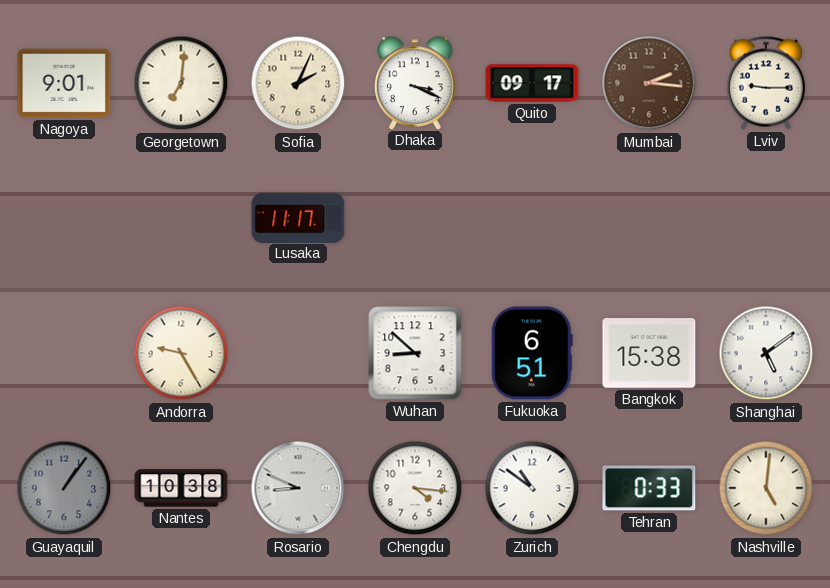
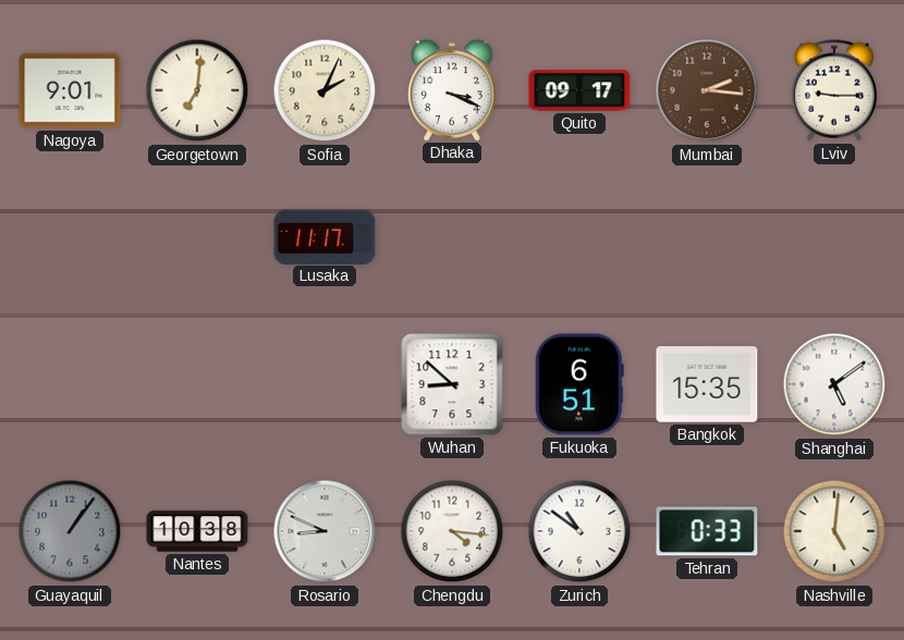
Andorra: 9:25 -> none
Bangkok: 15:38 -> 15:35
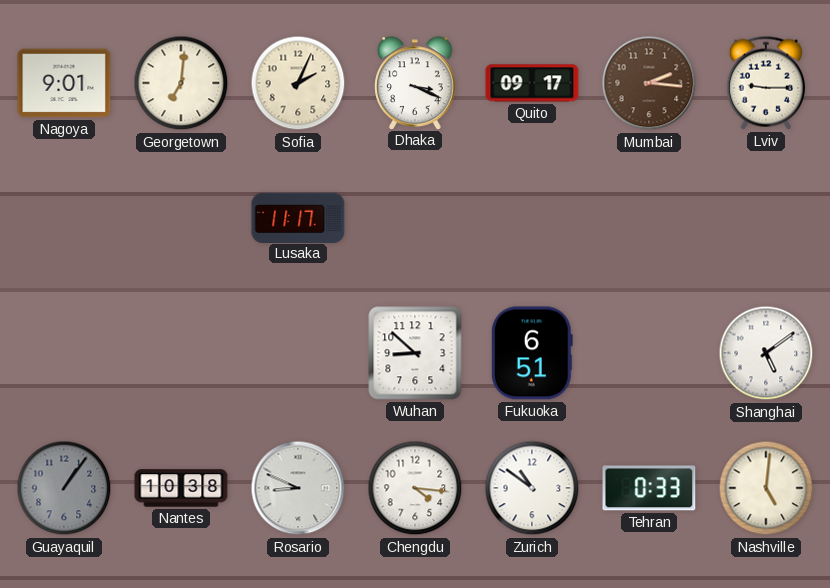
Bangkok: 15:35 -> none
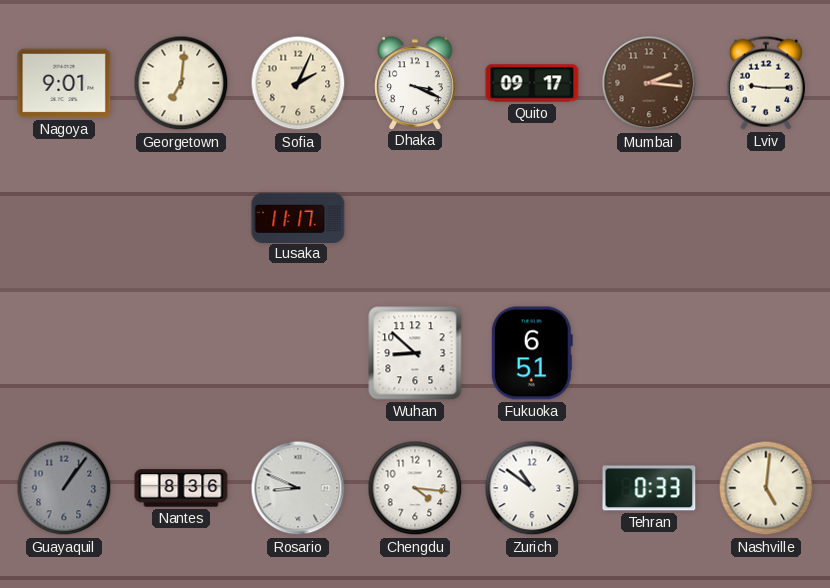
Shanghai: 5:09 -> none
Nantes: 10:38 -> 8:36
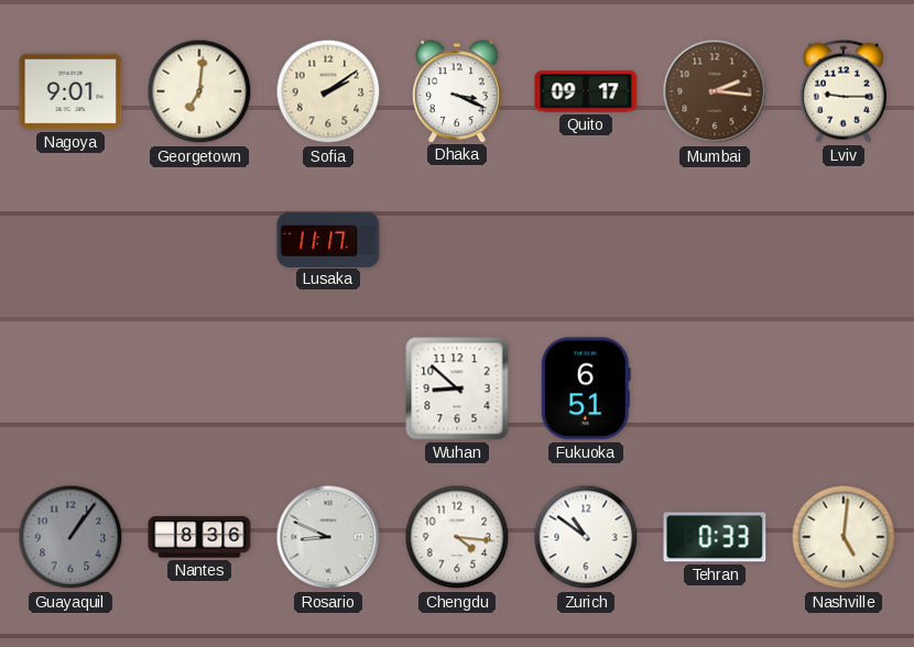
Sofia: 2:04 -> 2:09
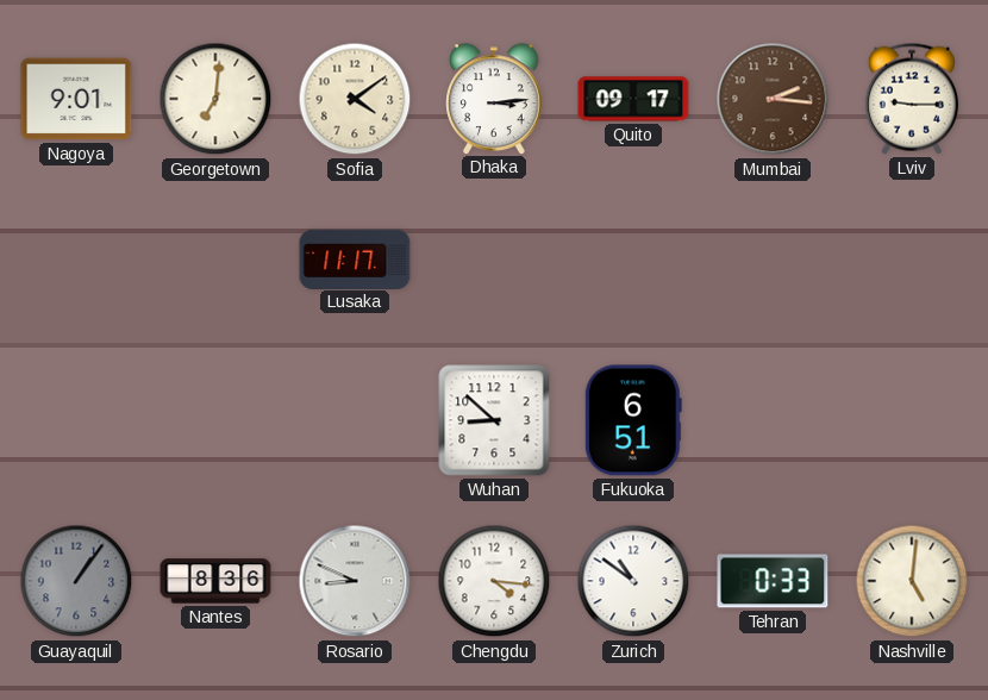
Sofia: 2:09 -> 4:09
Dhaka: 3:19 -> 3:14
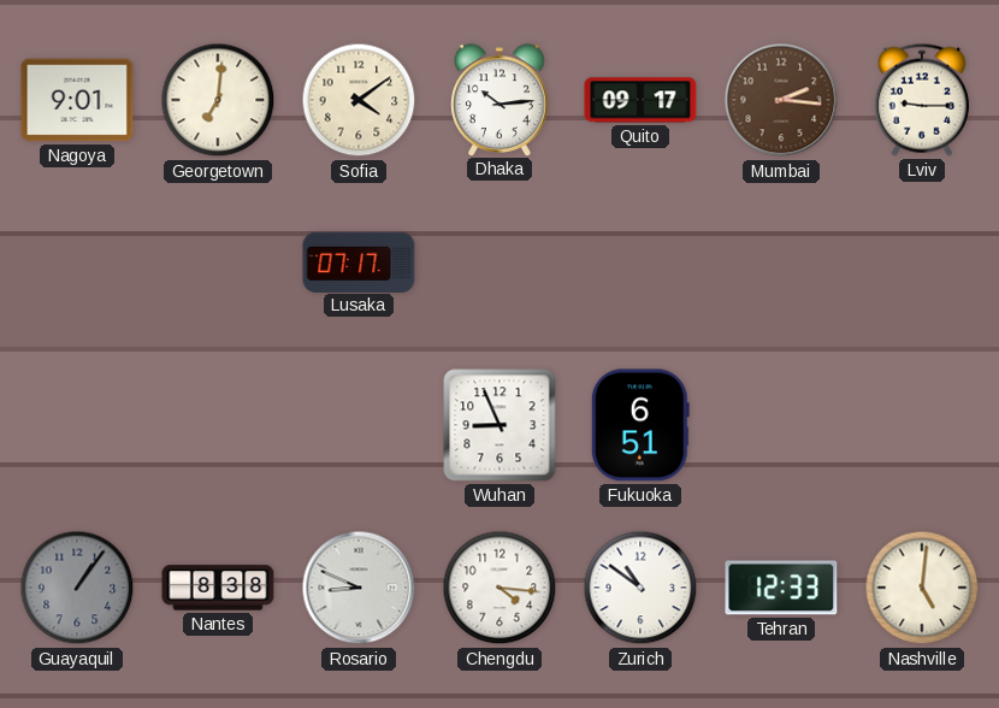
Dhaka: 3:14 -> 10:14
Lusaka: 11:17 -> 07:17
Wuhan: 8:52 -> 8:56
Nantes: 8:36 -> 8:38
Tehran: 0:33 -> 12:33
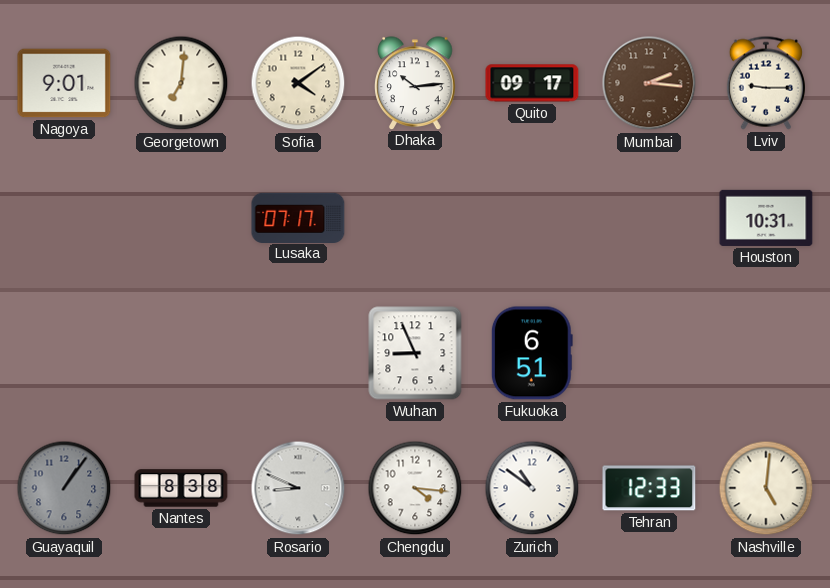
Houston: none -> 10:31
